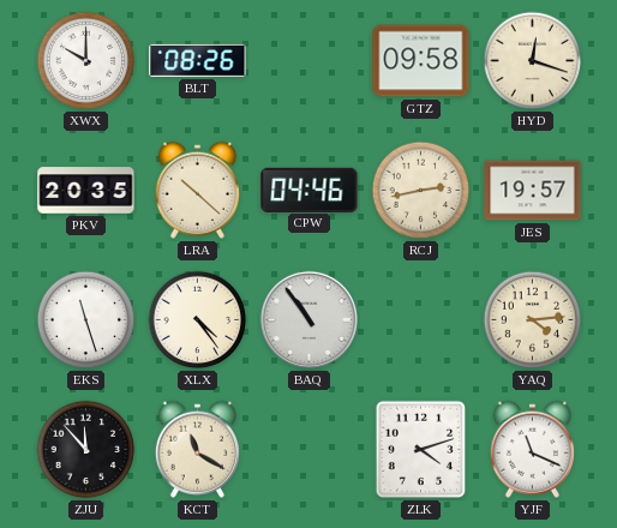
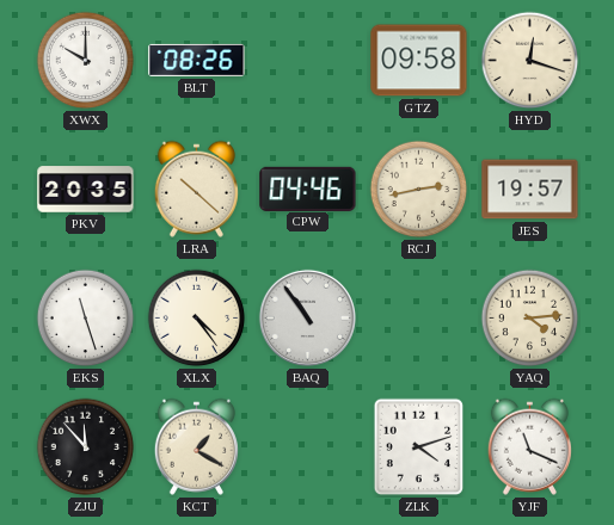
KCT: 11:20 -> 1:20
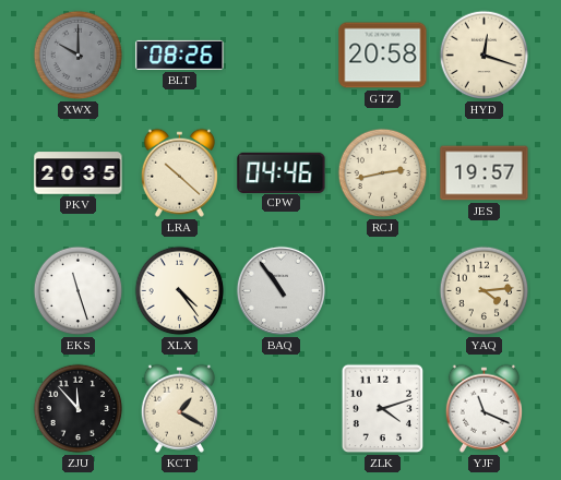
XWX dial: white -> grey
GTZ: 09:58 -> 20:58
